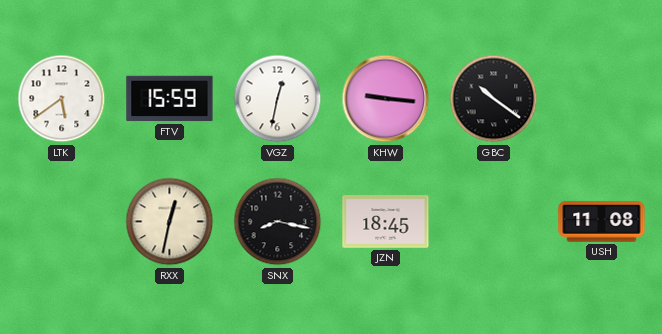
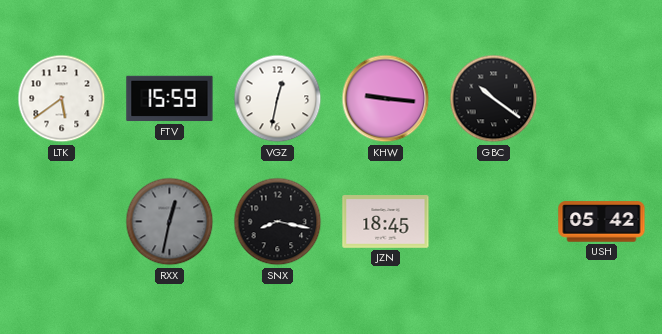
RXX dial: cream -> grey
USH: 11:08 -> 05:42
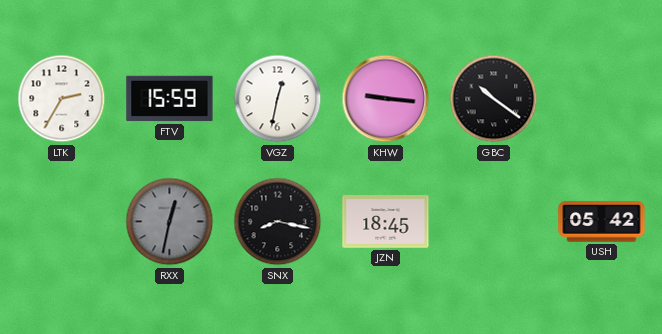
LTK: 5:39 -> 2:35
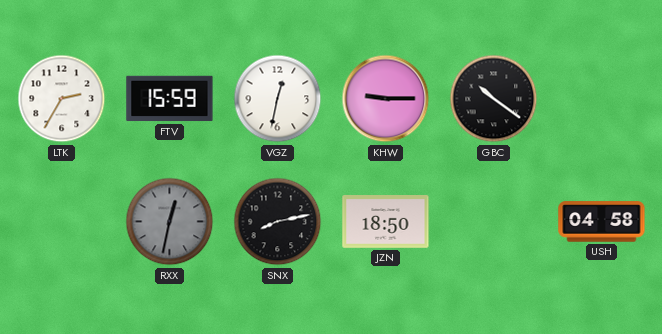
KHW: 9:16 -> 9:15
SNX: 8:17 -> 8:13
JZN: 18:45 -> 18:50
USH: 05:42 -> 04:58
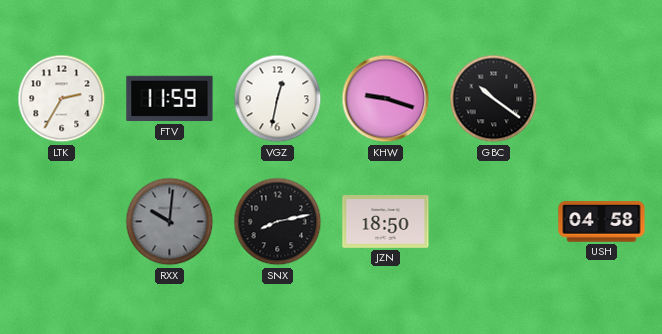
FTV: 15:59 -> 11:59
KHW: 9:15 -> 9:18
RXX: 12:32 -> 10:01
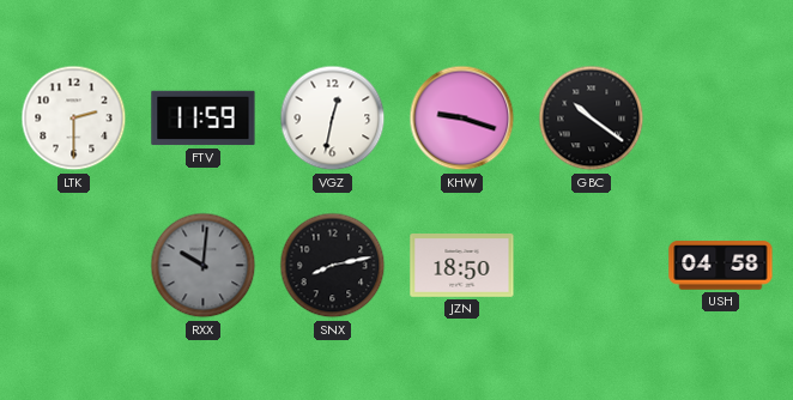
LTK: 2:35 -> 2:30
